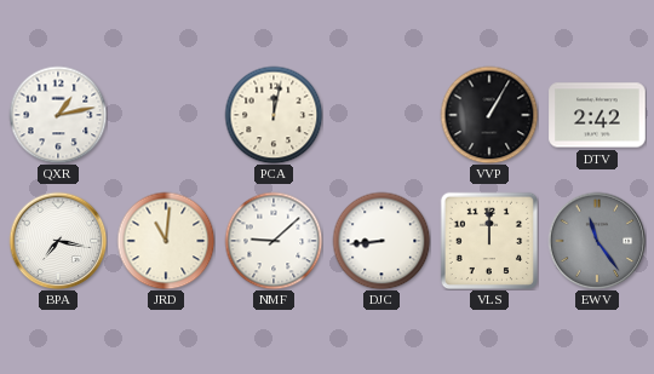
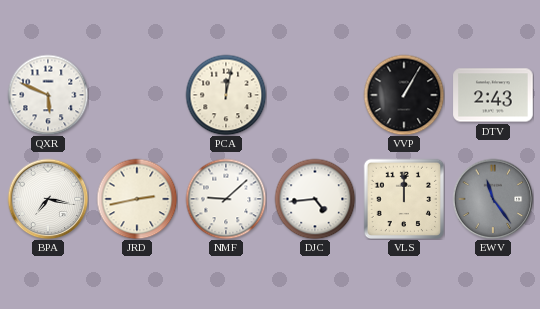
QXR: 1:13 -> 5:49
DTV: 2:42 -> 2:43
JRD: 11:01 -> 2:43
DJC: 8:44 -> 4:44
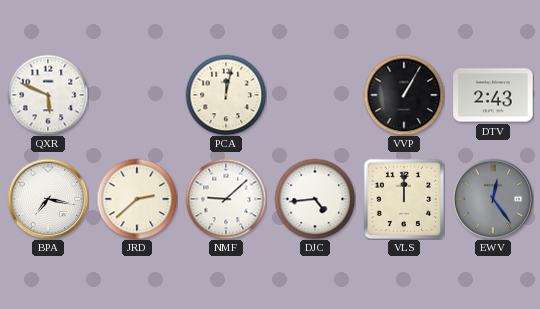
JRD: 2:43 -> 2:38
EWV: 11:24 -> 12:24
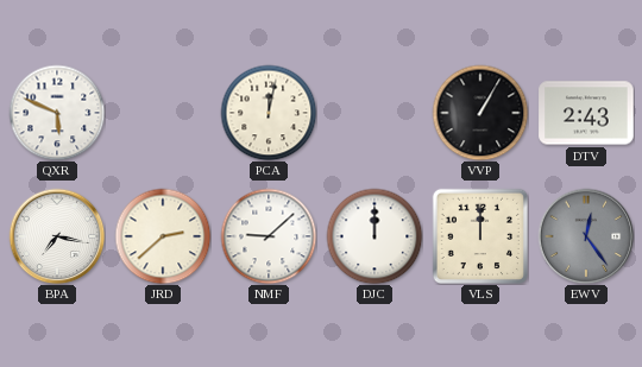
DJC: 4:44 -> 12:00
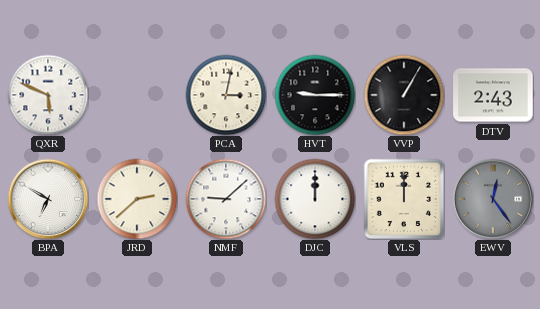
PCA: 12:02 -> 3:02
HVT: none -> 9:15
BPA: 7:17 -> 6:50
